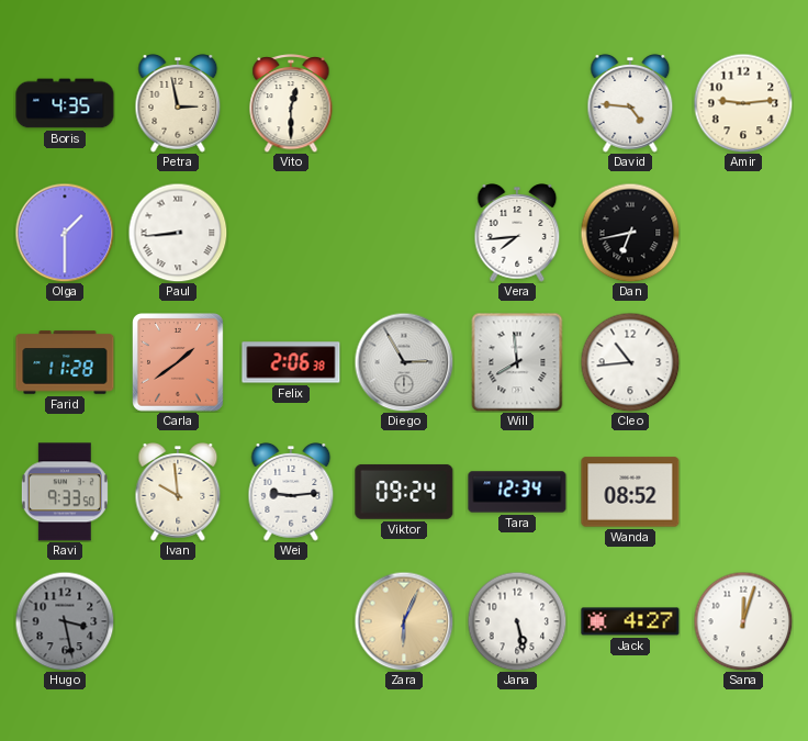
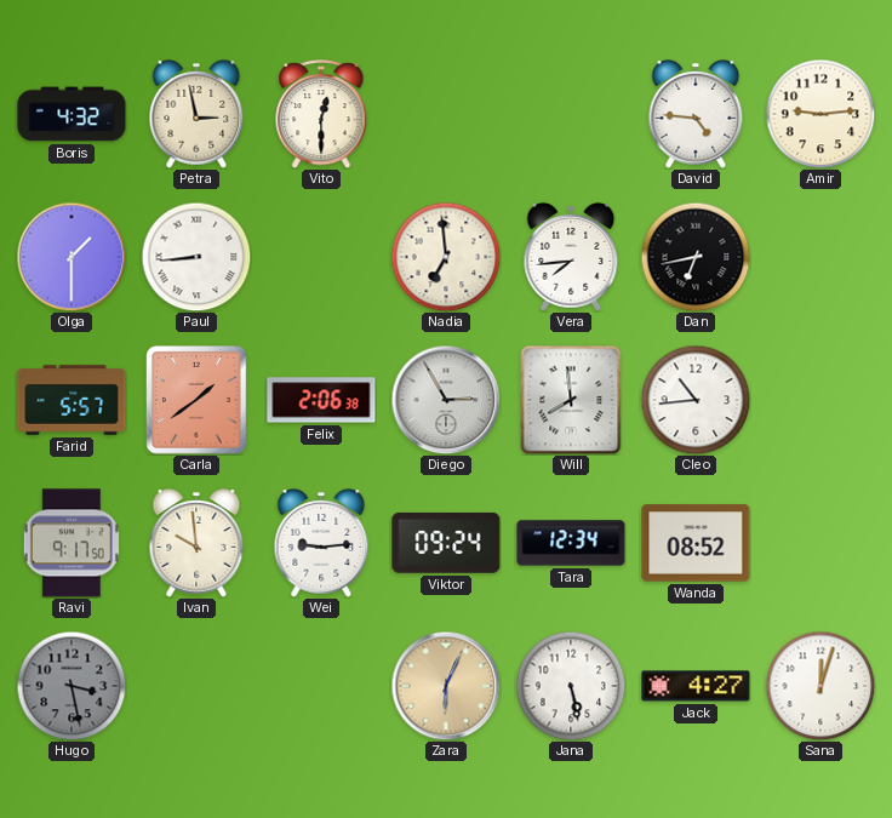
Boris: 4:35 -> 4:32
Nadia: none -> 6:59
Farid: 11:28 -> 5:57
Ravi: 9:33 -> 9:17
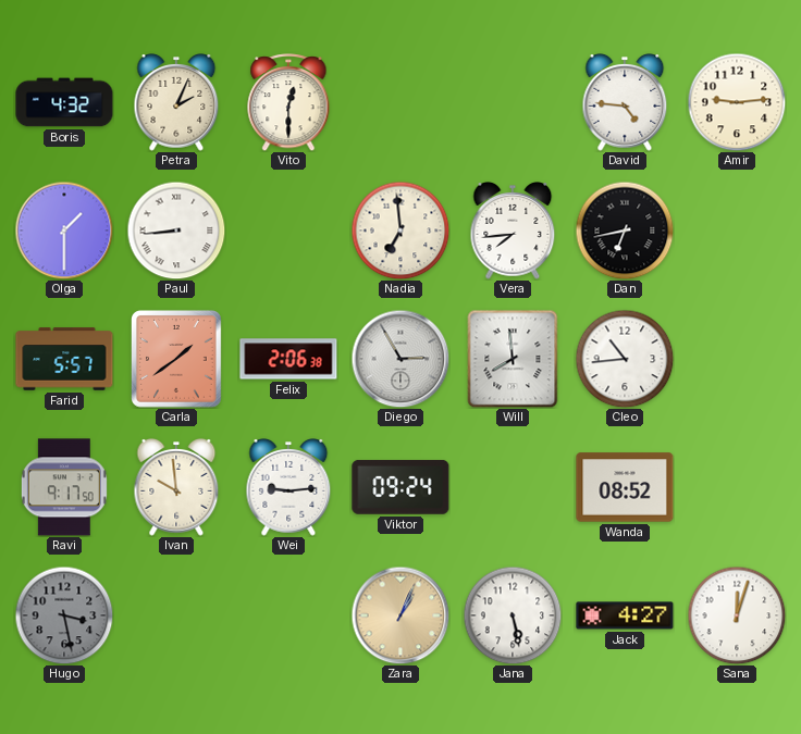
Petra: 2:58 -> 2:04
Tara: 12:34 -> none
Zara: 6:04 -> 1:04
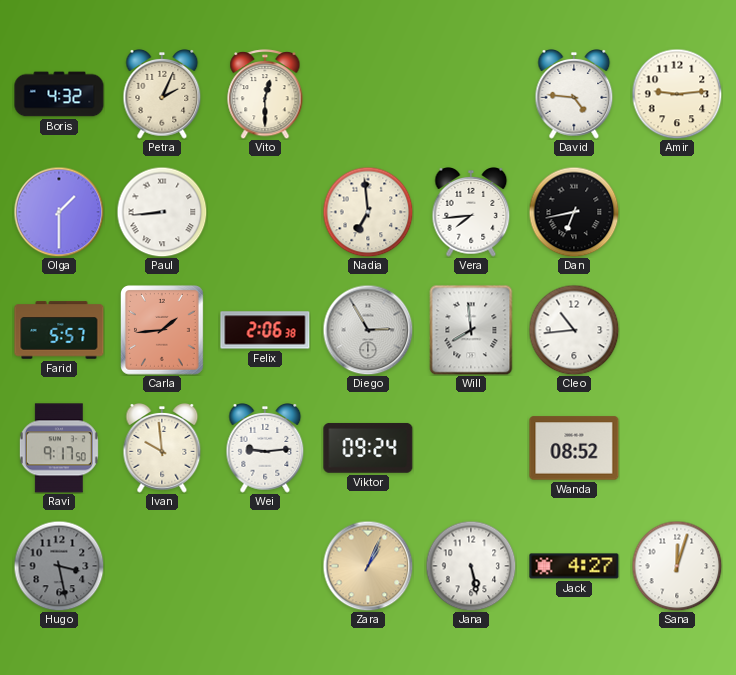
Carla: 1:39 -> 1:44
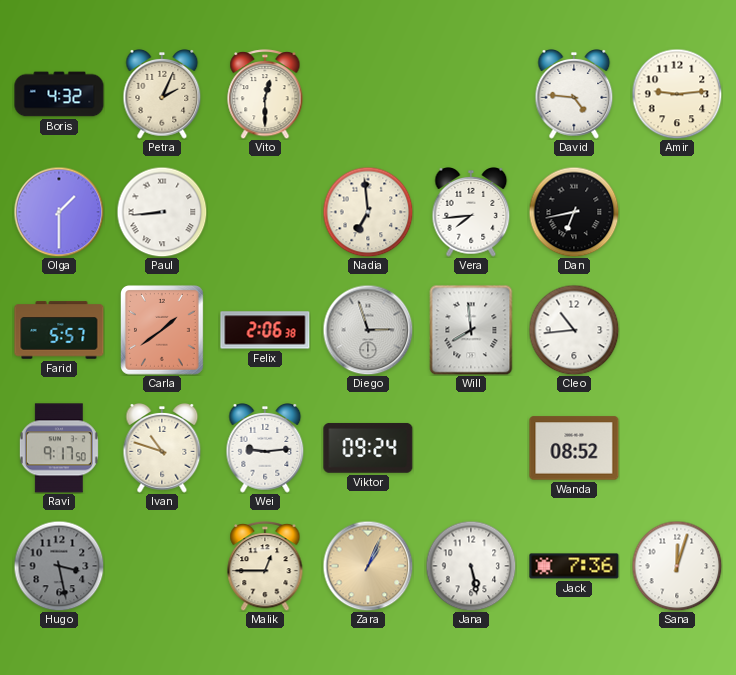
Carla: 1:44 -> 1:39
Diego: 2:55 -> 2:57
Ivan: 9:59 -> 10:48
Malik: none -> 12:45
Jack: 4:27 -> 7:36
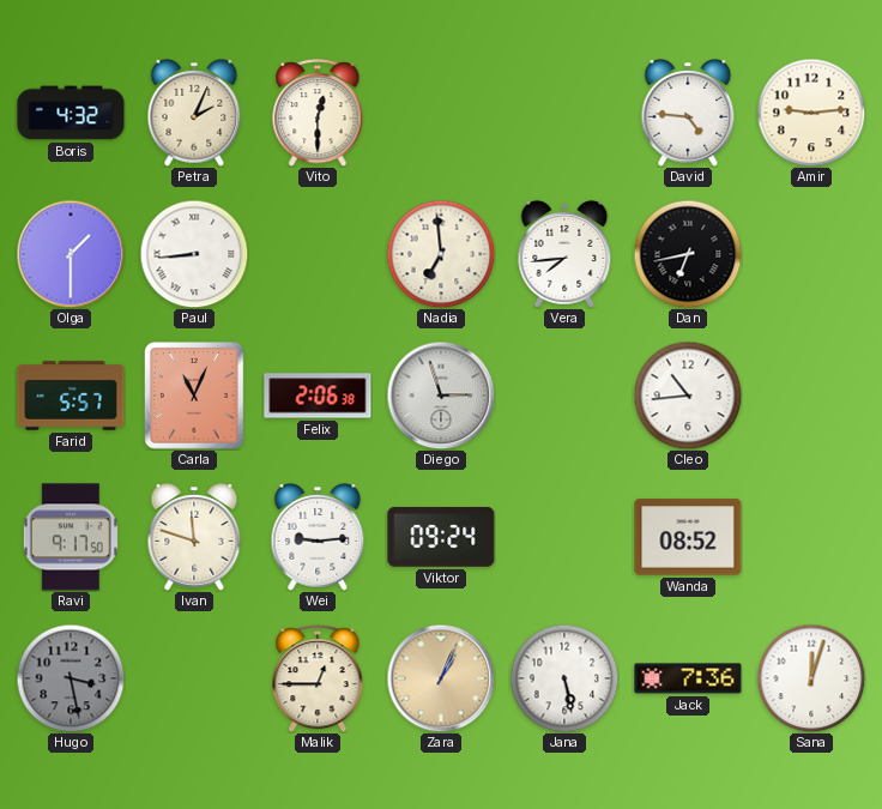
Carla: 1:39 -> 11:04
Will: 7:59 -> none
Ivan: 10:48 -> 11:48
